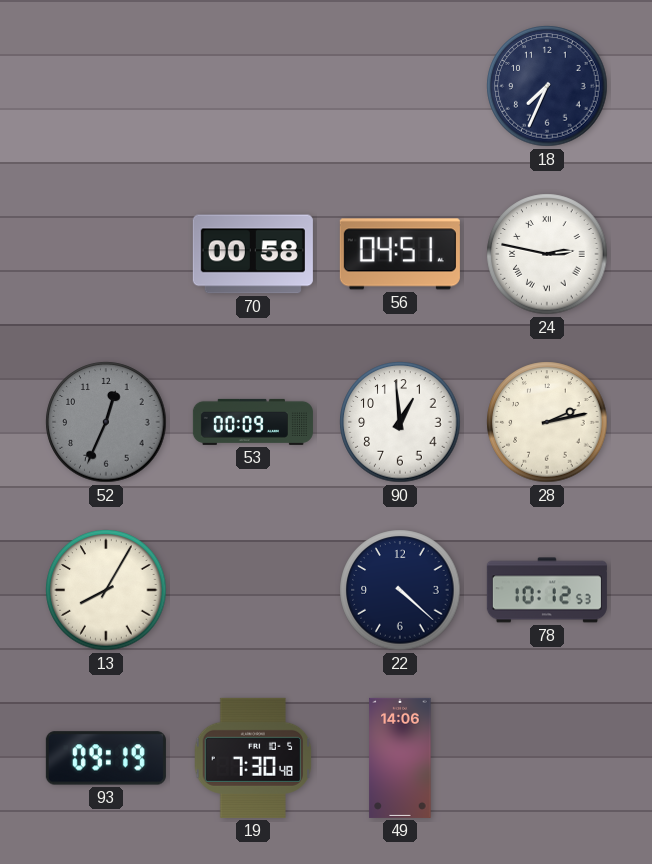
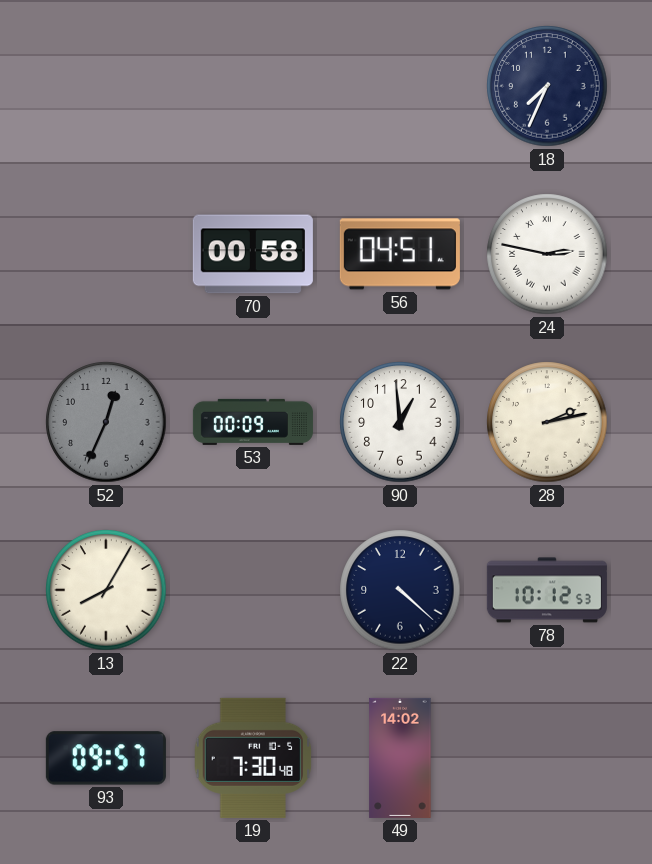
93: 09:19 -> 09:57
49: 14:06 -> 14:02
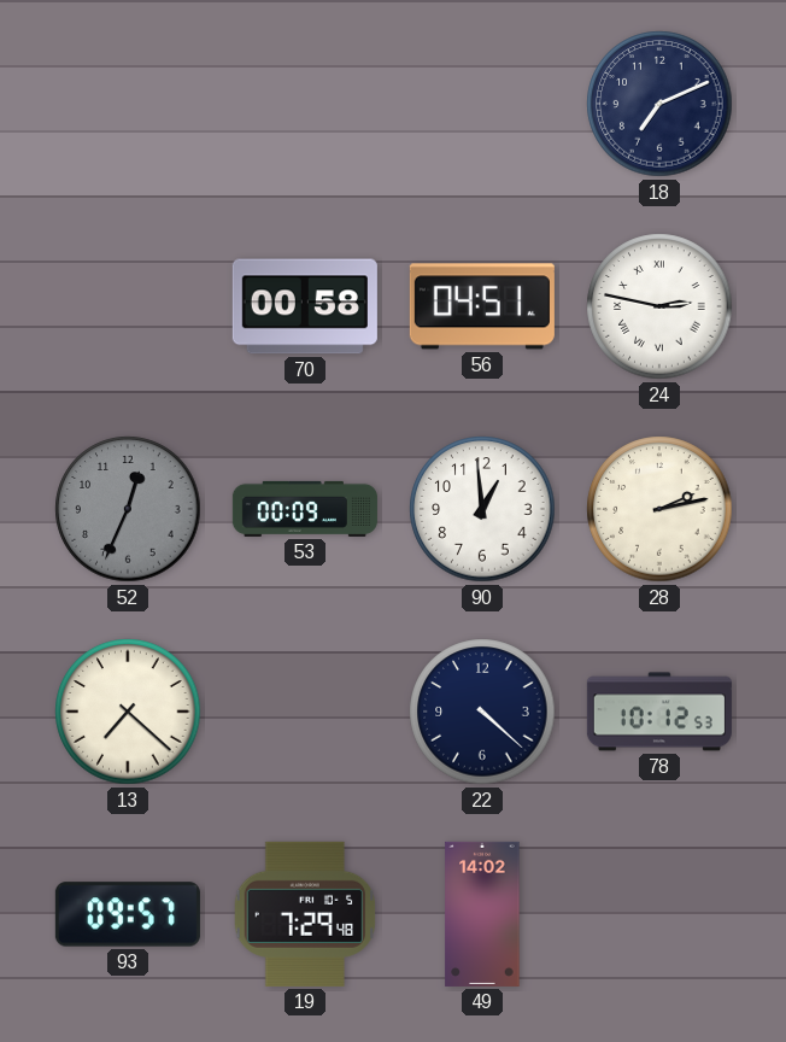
18: 7:34 -> 7:11
13: 8:05 -> 7:22
19: 7:30 -> 7:29
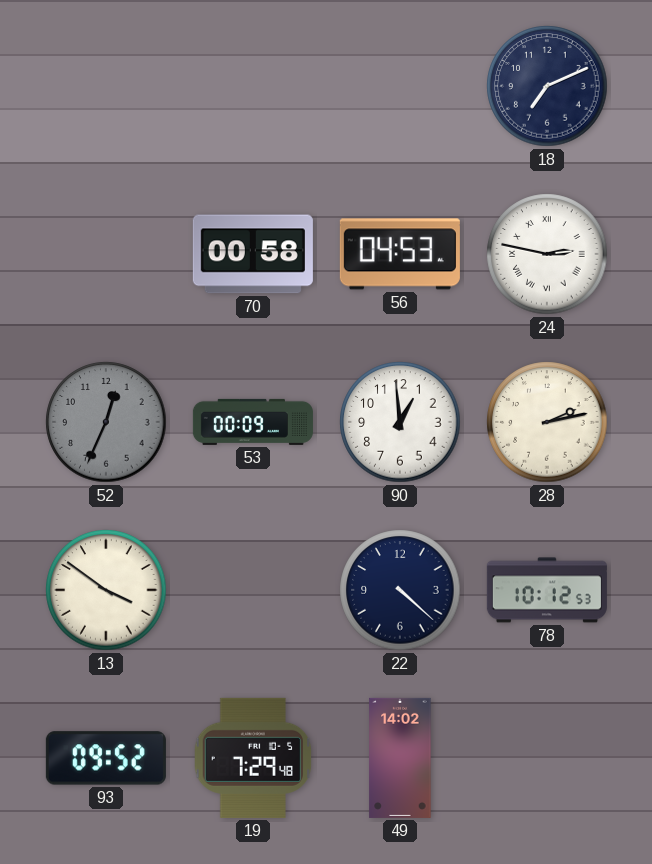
56: 04:51 -> 04:53
13: 7:22 -> 3:51
93: 09:57 -> 09:52
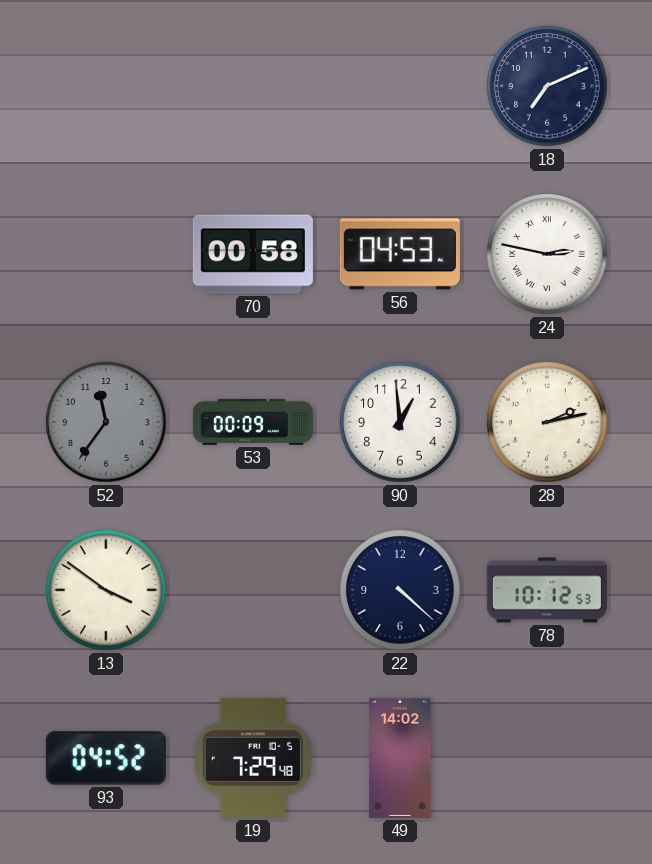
52: 12:34 -> 11:36
93: 09:52 -> 04:52
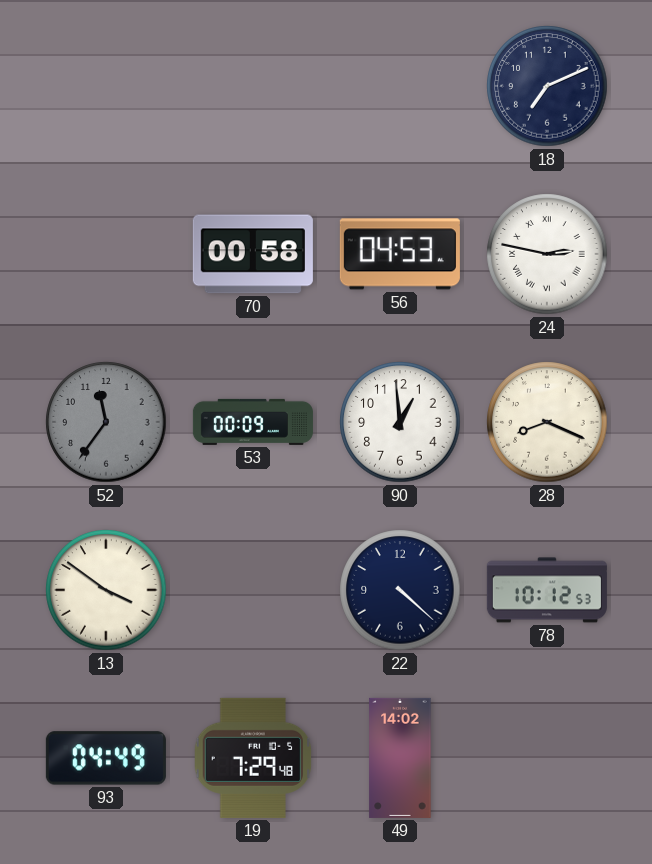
28: 2:13 -> 8:19
93: 04:52 -> 04:49
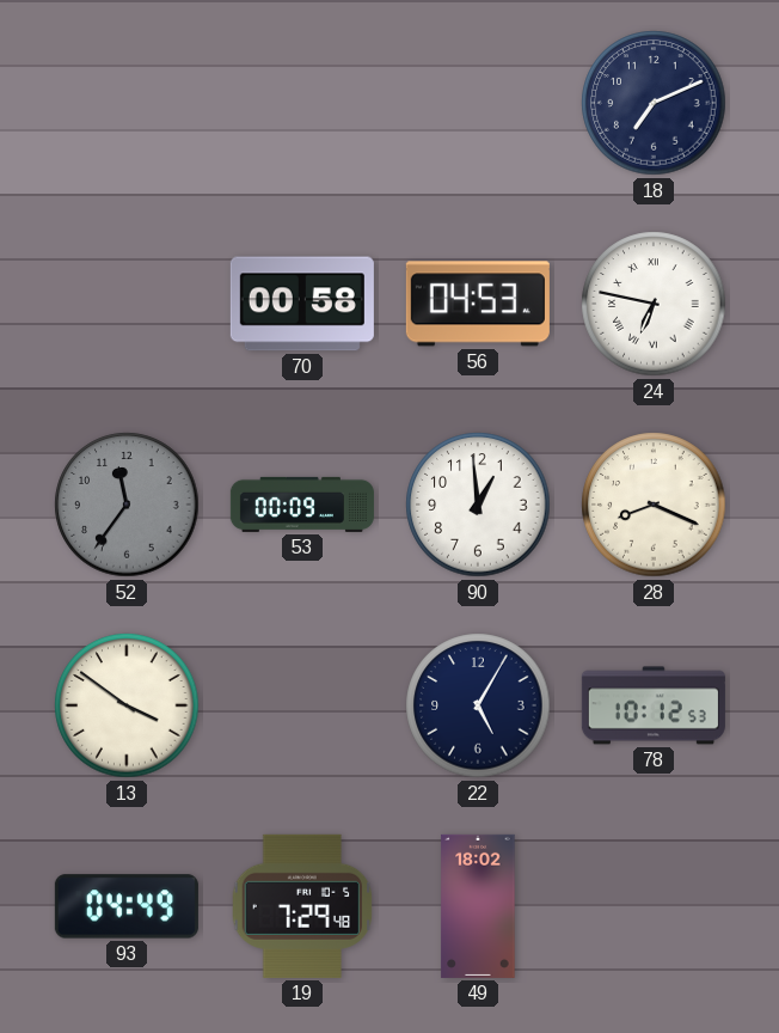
24: 2:47 -> 6:47
22: 4:22 -> 5:05
49: 14:02 -> 18:02
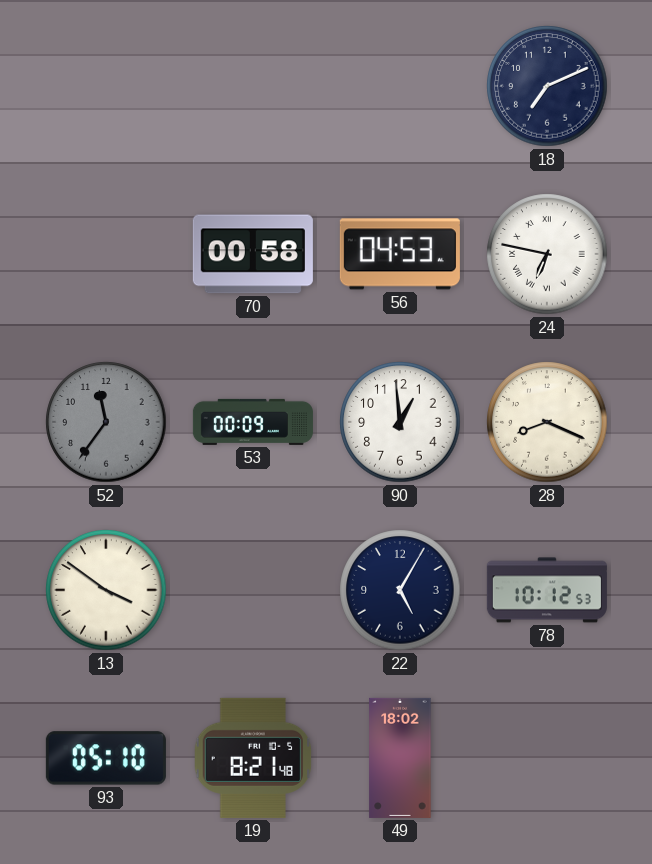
93: 04:49 -> 05:10
19: 7:29 -> 8:21
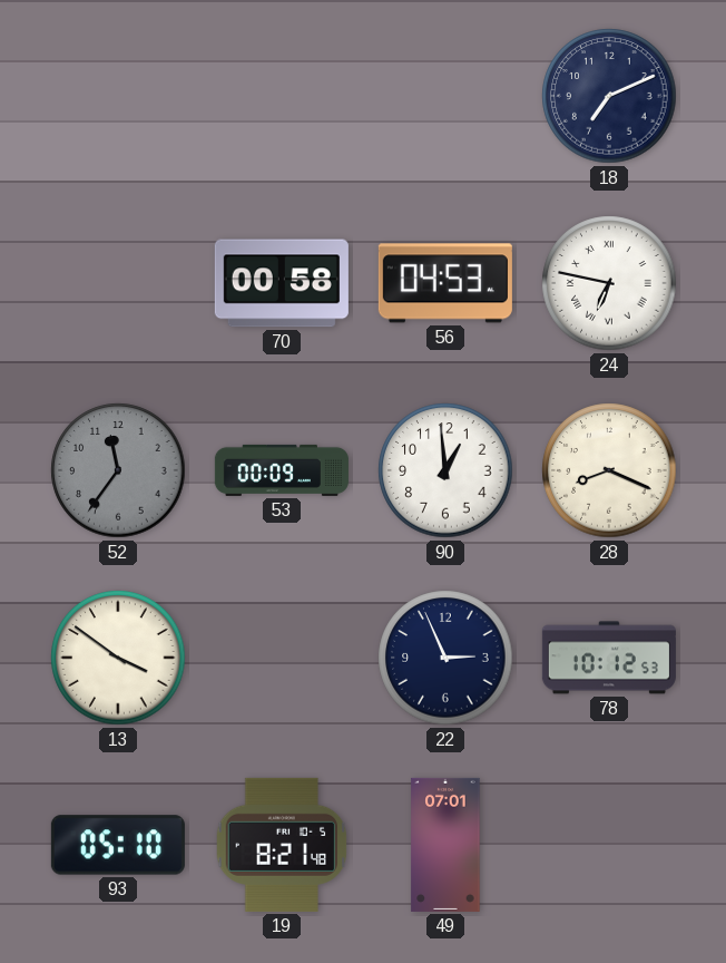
22: 5:05 -> 2:56
49: 18:02 -> 07:01
